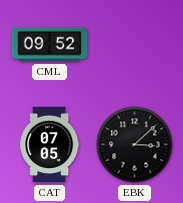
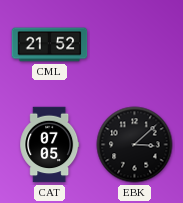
CML: 09:52 -> 21:52
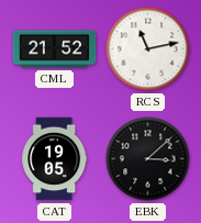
RCS: none -> 11:13
CAT: 07:05 -> 19:05
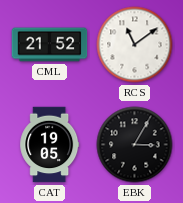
RCS: 11:13 -> 11:09
EBK: 3:08 -> 3:05
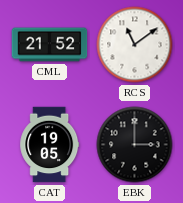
EBK: 3:05 -> 3:00
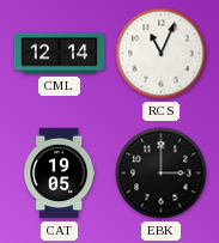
CML: 21:52 -> 12:14
RCS: 11:09 -> 11:04
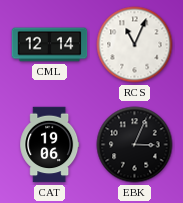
CAT: 19:05 -> 19:06
EBK: 3:00 -> 3:04
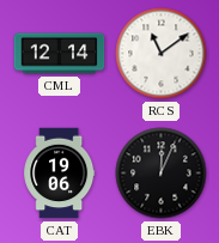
RCS: 11:04 -> 11:09
EBK: 3:04 -> 12:04
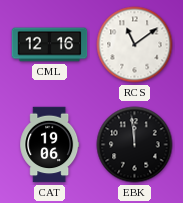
CML: 12:14 -> 12:16
EBK: 12:04 -> 11:59
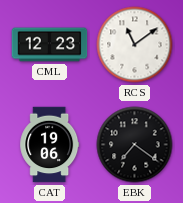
CML: 12:16 -> 12:23
EBK: 11:59 -> 7:21
